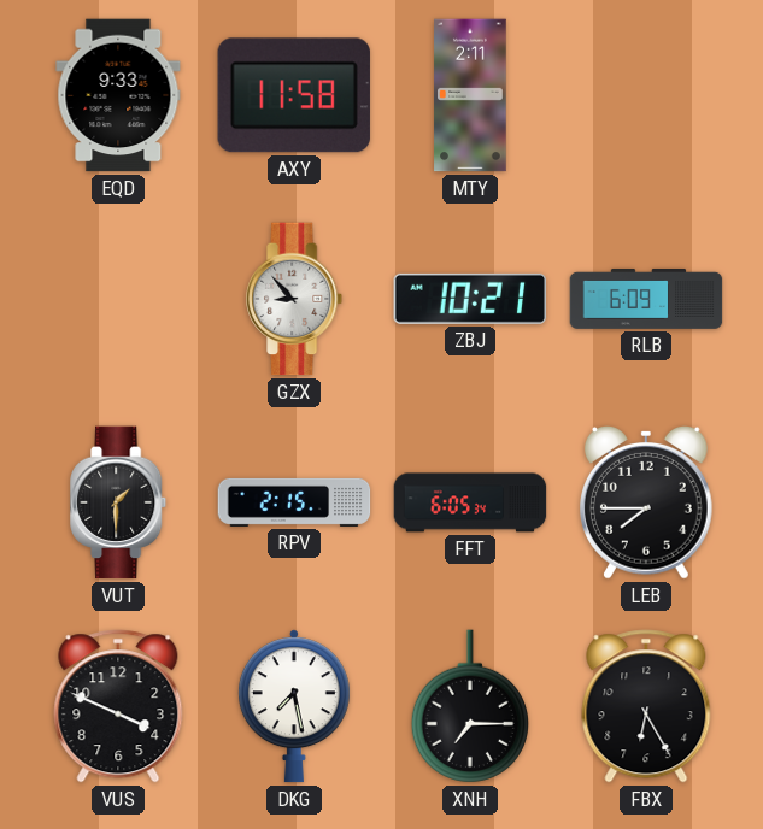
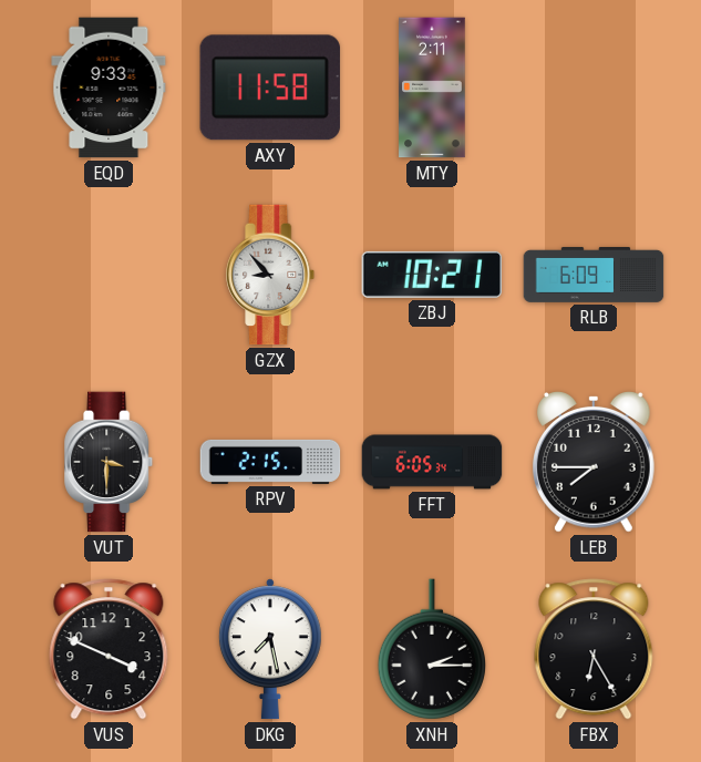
VUT: 1:30 -> 3:30
XNH: 7:15 -> 2:15
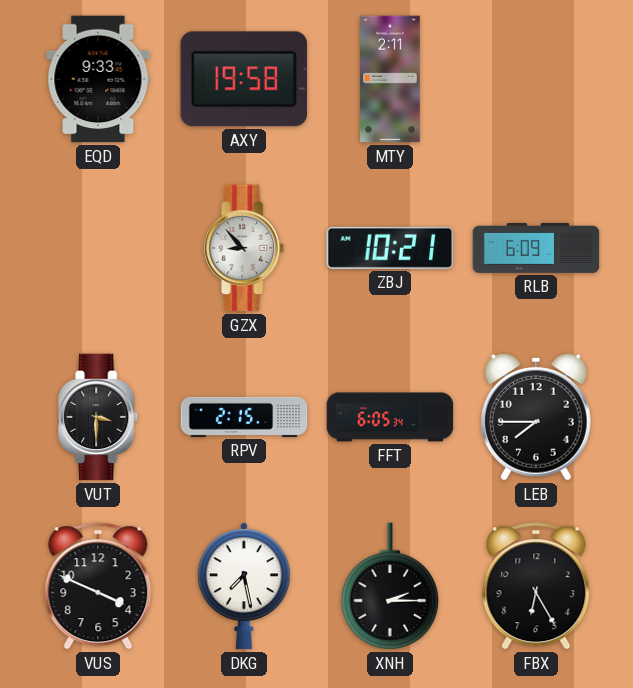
AXY: 11:58 -> 19:58
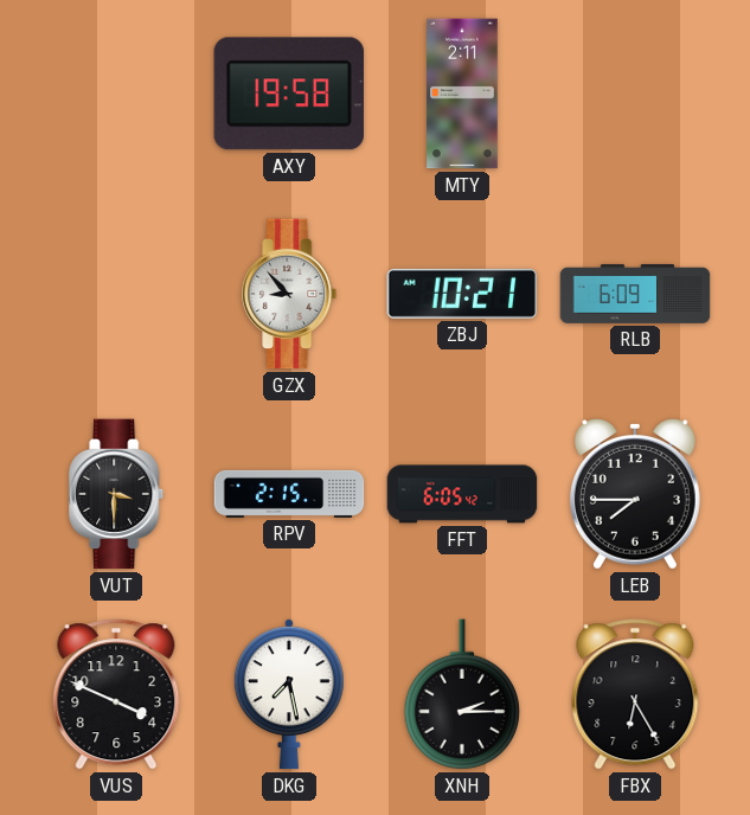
EQD: 9:33 -> none
FFT: 6:05:34 -> 6:05:42
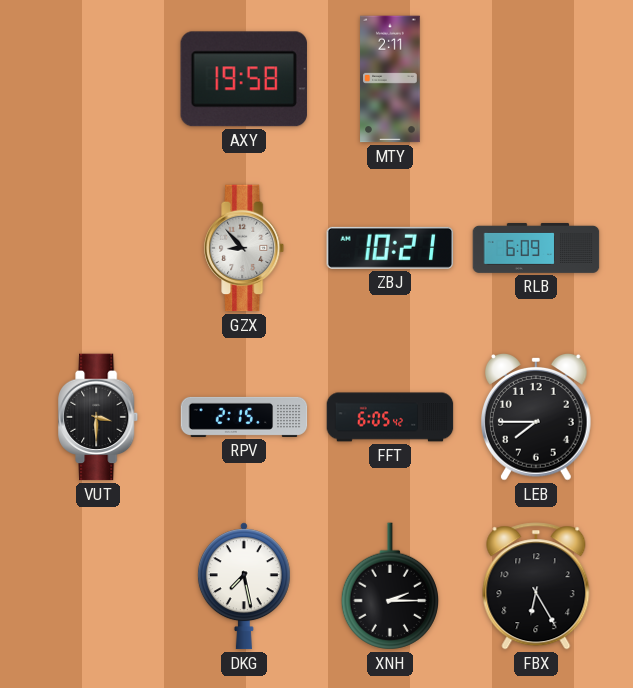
VUS: 3:49 -> none
